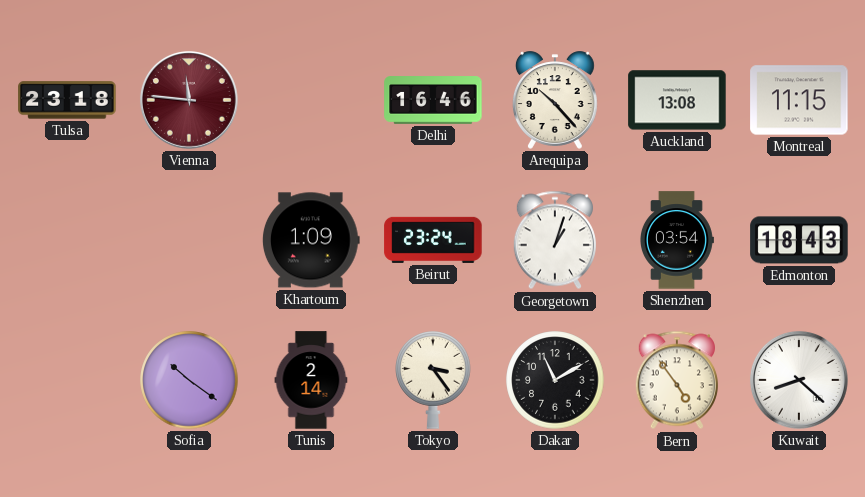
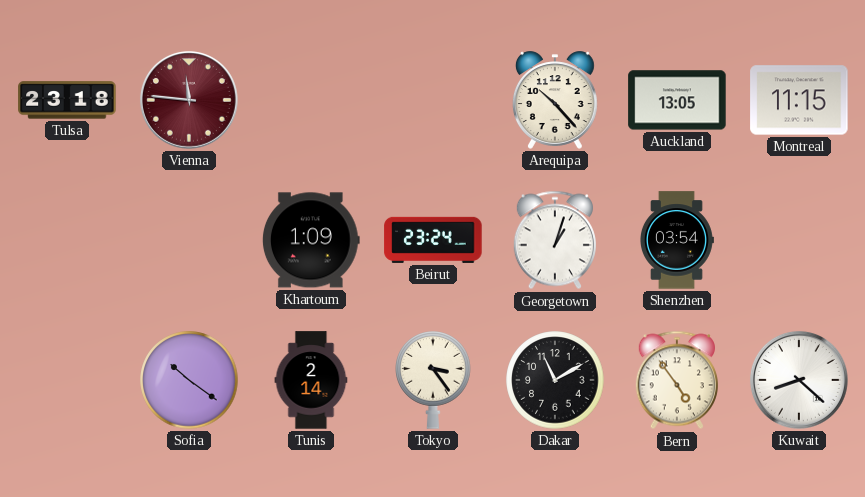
Delhi: 16:46 -> none
Auckland: 13:08 -> 13:05
Edmonton: 18:43 -> none
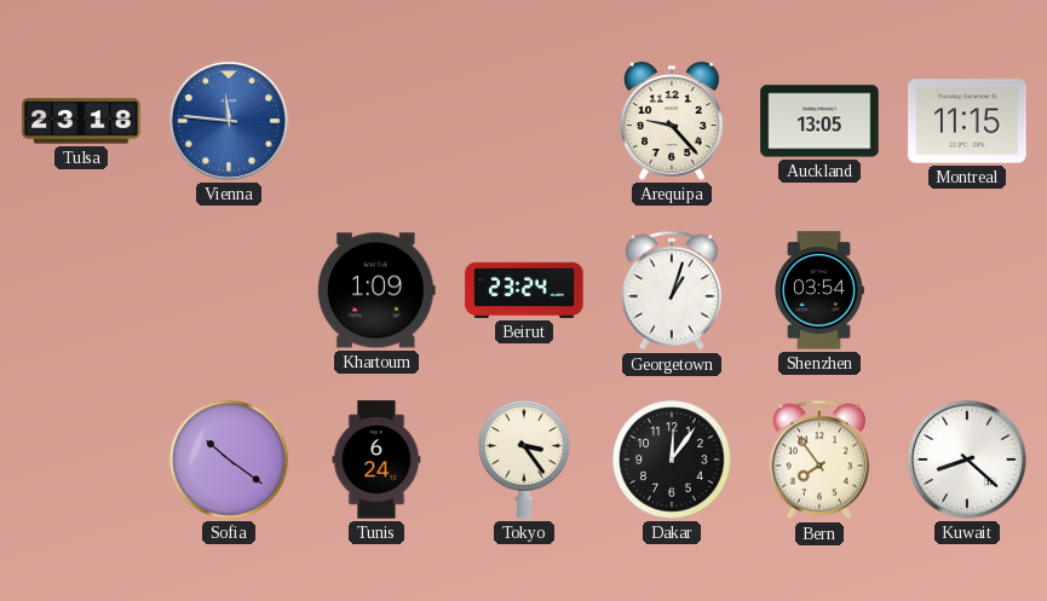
Vienna dial: burgundy -> blue
Arequipa: 10:23 -> 9:23
Tunis: 2:14 -> 6:24
Dakar: 11:10 -> 12:06
Bern: 4:54 -> 7:54
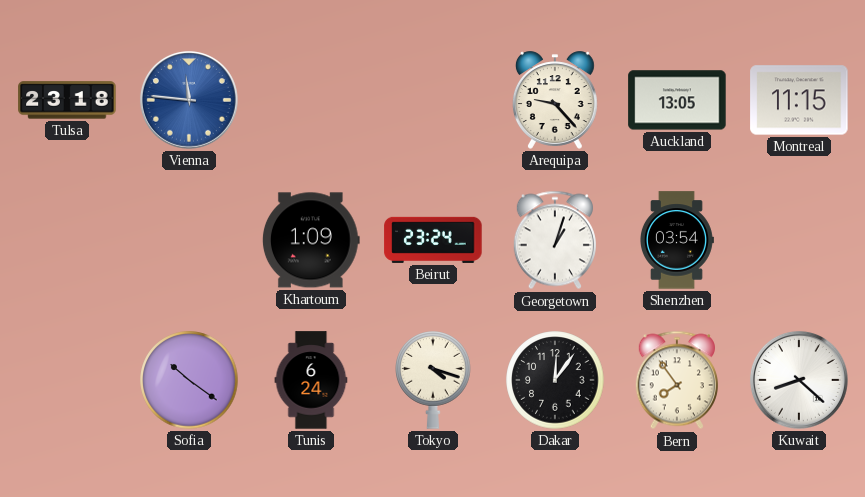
Tokyo: 3:24 -> 4:18
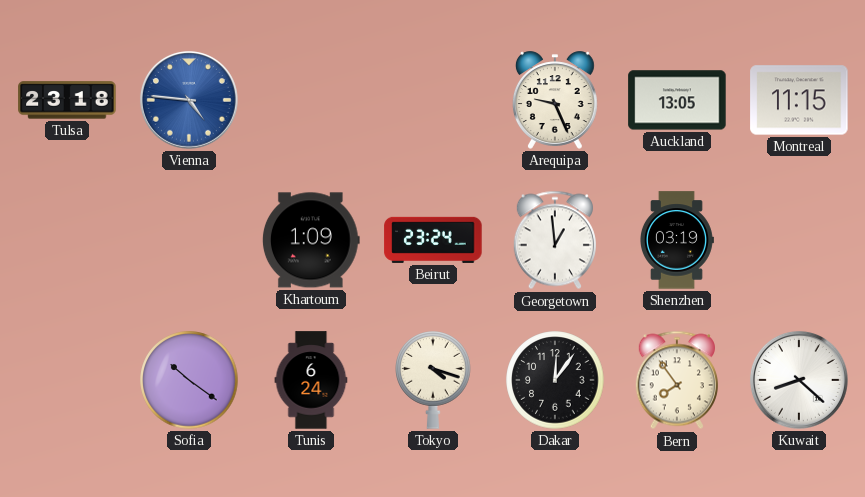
Vienna: 11:46 -> 4:46
Arequipa: 9:23 -> 9:26
Georgetown: 1:03 -> 12:59
Shenzhen: 03:54 -> 03:19
